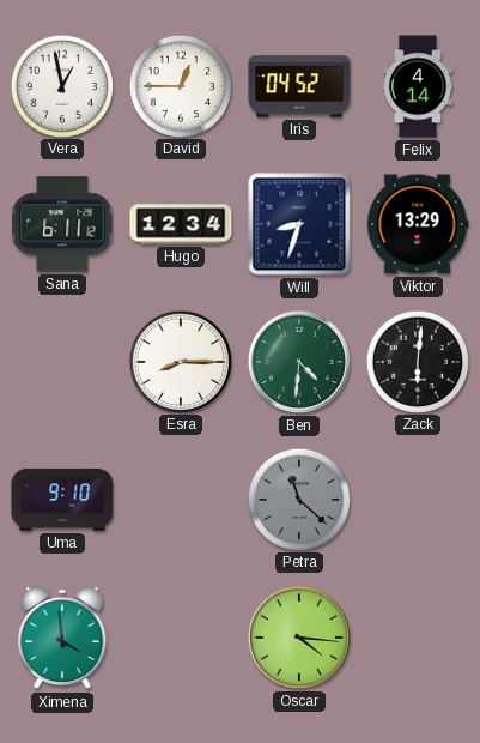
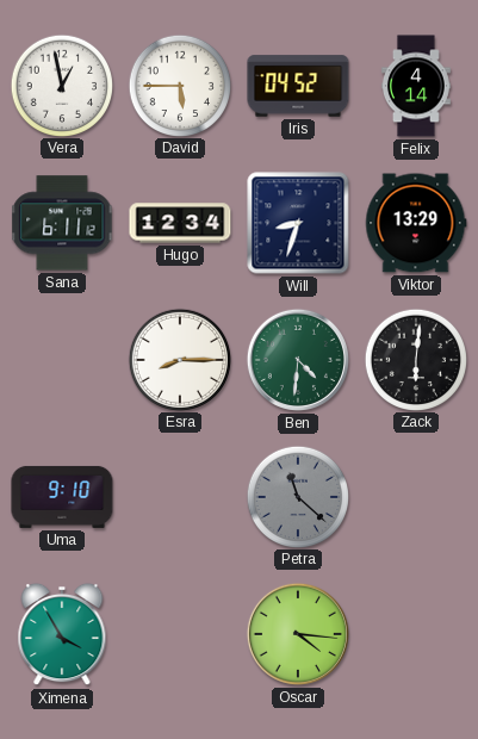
David: 12:45 -> 5:45
Ximena: 3:59 -> 3:55
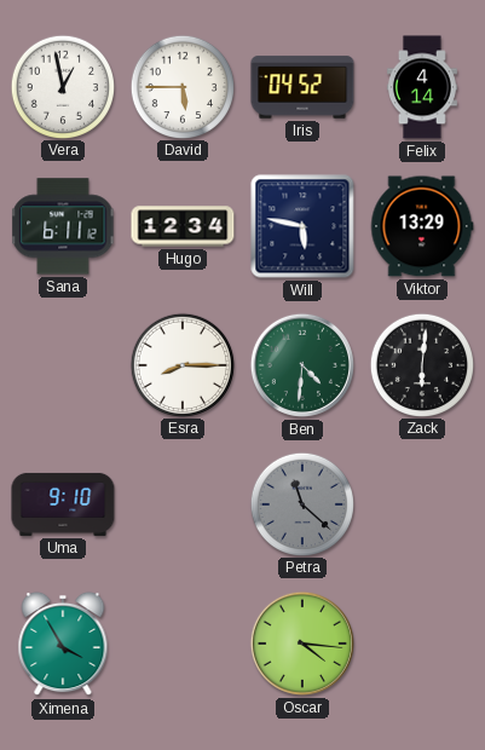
Will: 8:33 -> 5:47
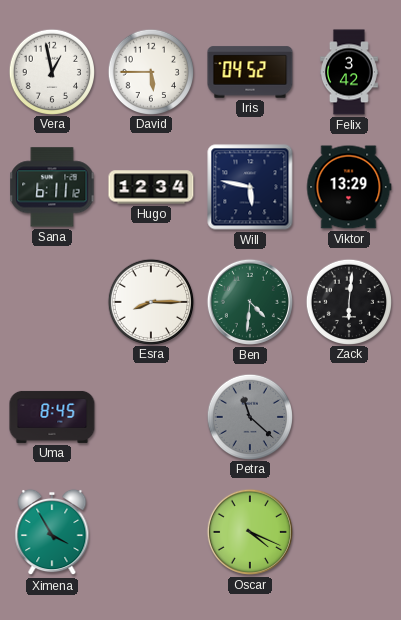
Felix: 4:14 -> 3:42
Uma: 9:10 -> 8:45
Oscar: 4:16 -> 4:19
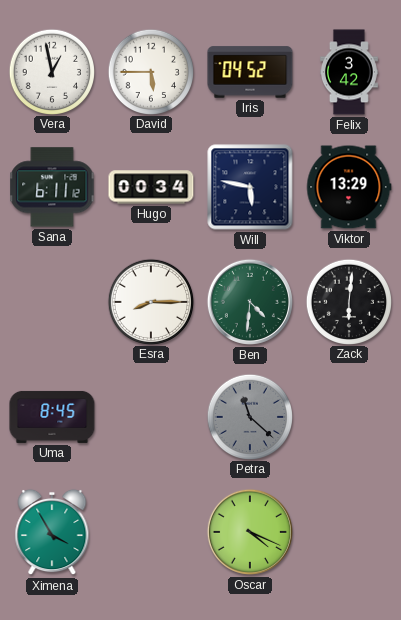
Hugo: 12:34 -> 00:34
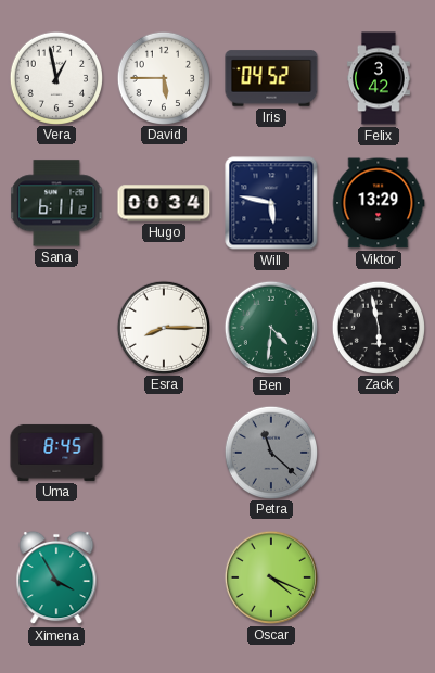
Zack: 6:01 -> 5:58
